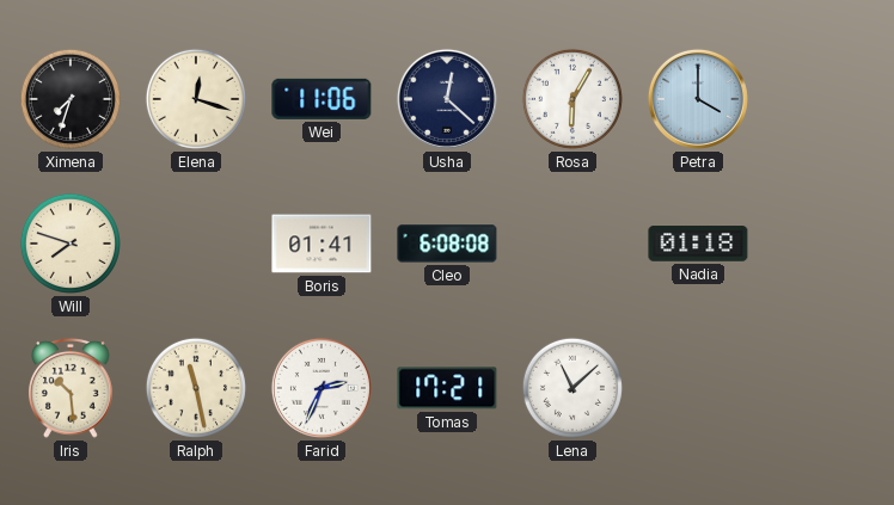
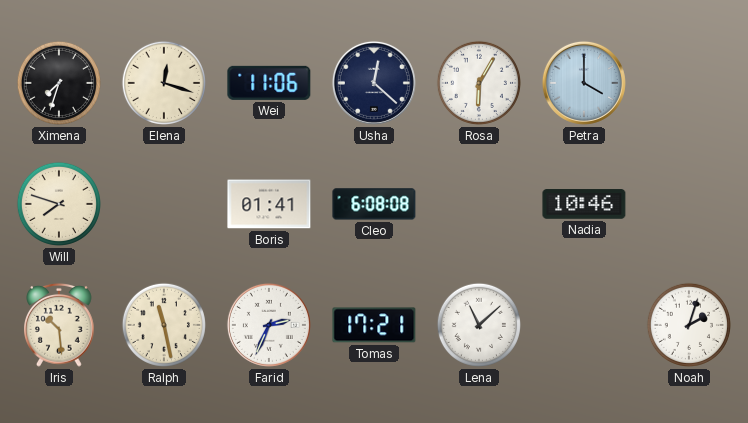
Nadia: 01:18 -> 10:46
Noah: none -> 2:03
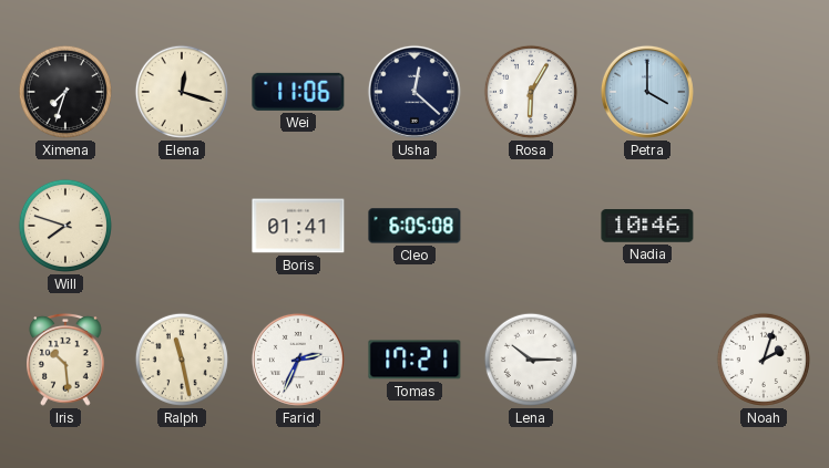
Cleo: 6:08 -> 6:05
Lena: 11:08 -> 10:15
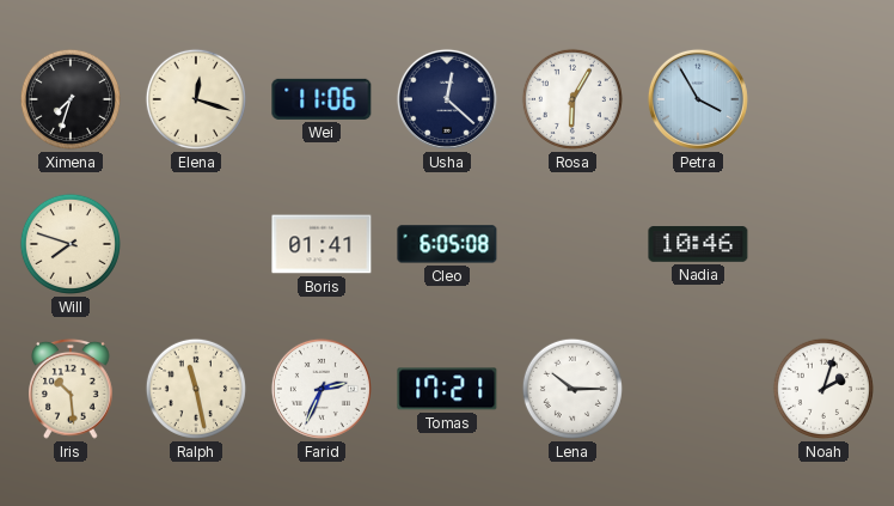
Petra: 4:00 -> 3:55
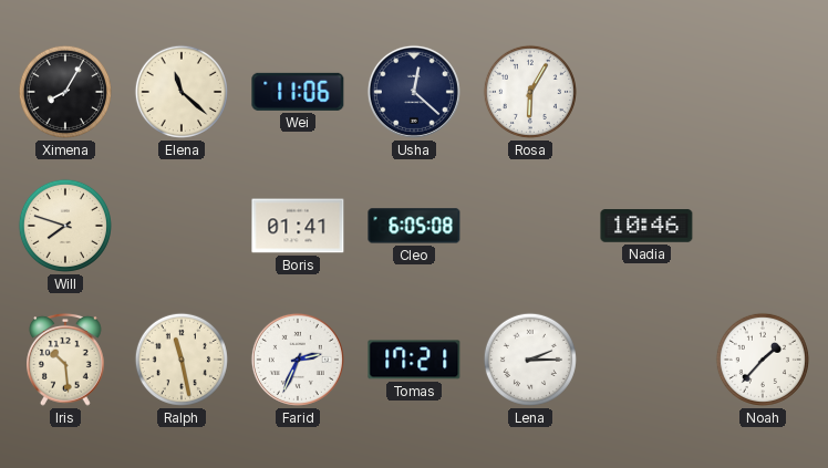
Ximena: 7:33 -> 8:05
Elena: 12:18 -> 11:22
Petra: 3:55 -> none
Lena: 10:15 -> 2:15
Noah: 2:03 -> 1:37
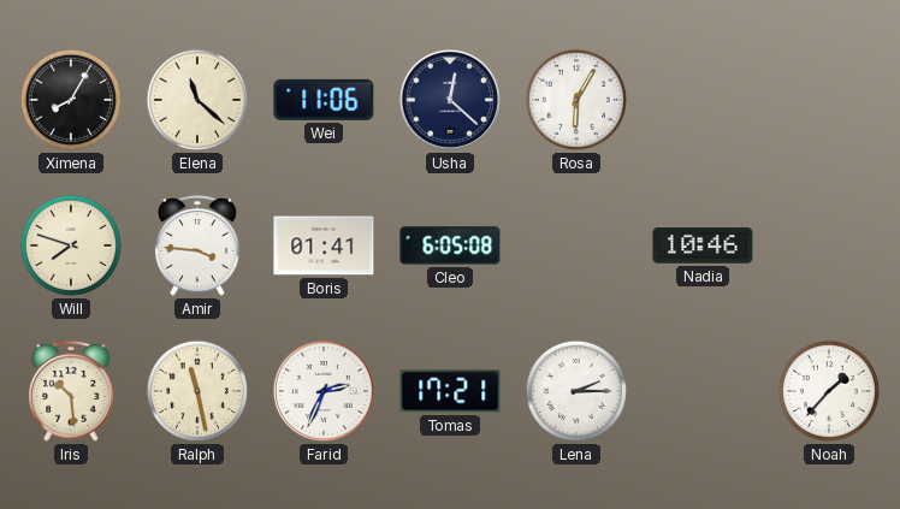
Amir: none -> 3:46
